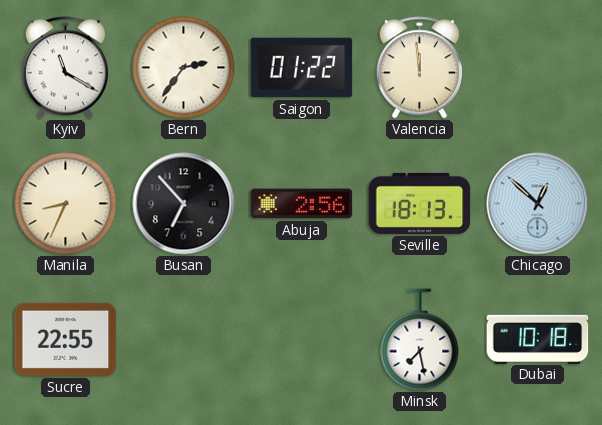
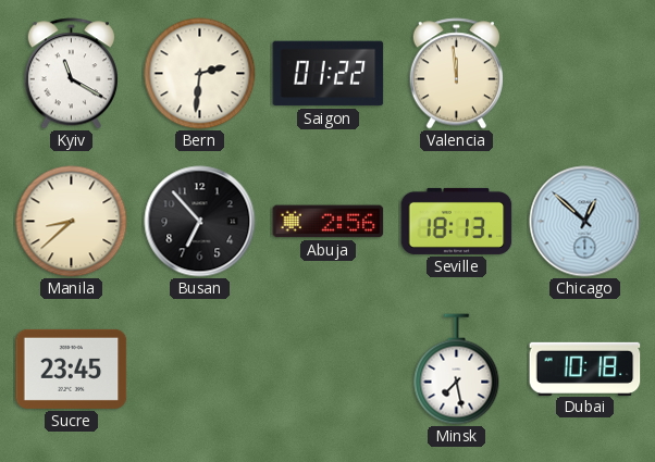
Bern: 2:36 -> 2:31
Manila: 8:34 -> 8:38
Sucre: 22:55 -> 23:45
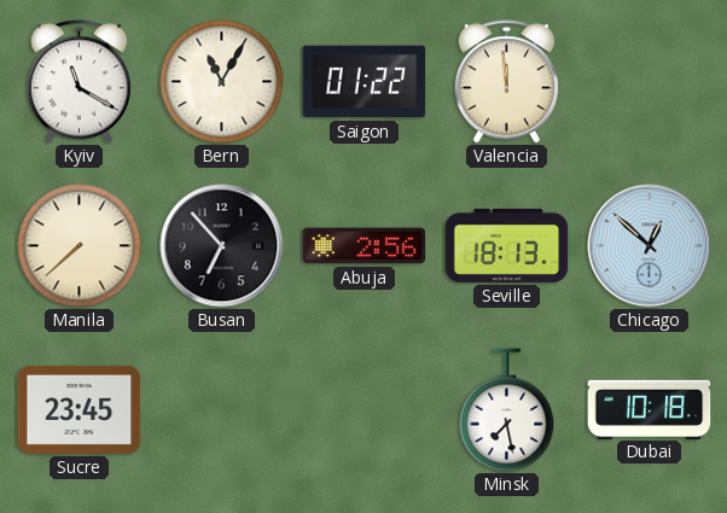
Bern: 2:31 -> 11:05
Manila: 8:38 -> 7:38
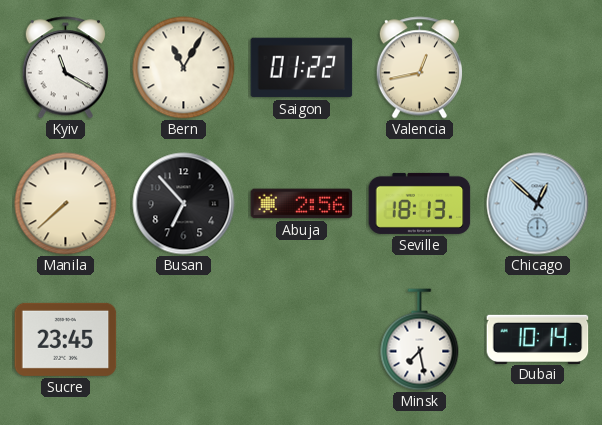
Valencia: 11:59 -> 12:43
Dubai: 10:18 -> 10:14
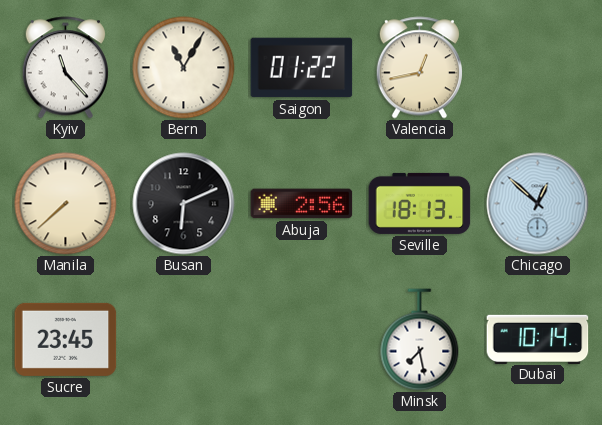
Kyiv: 11:20 -> 11:23
Busan: 6:53 -> 6:11
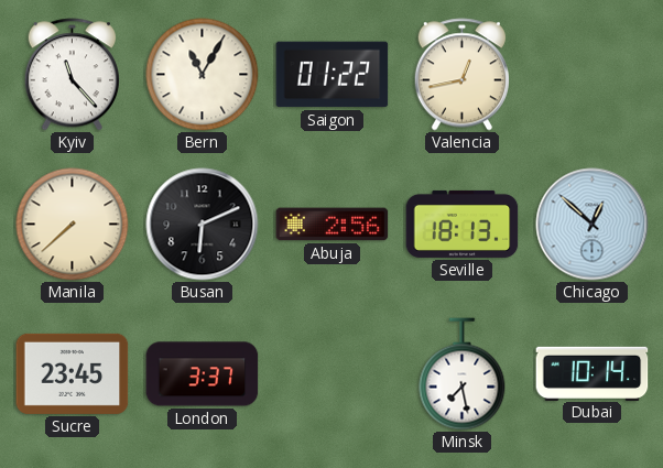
London: none -> 3:37
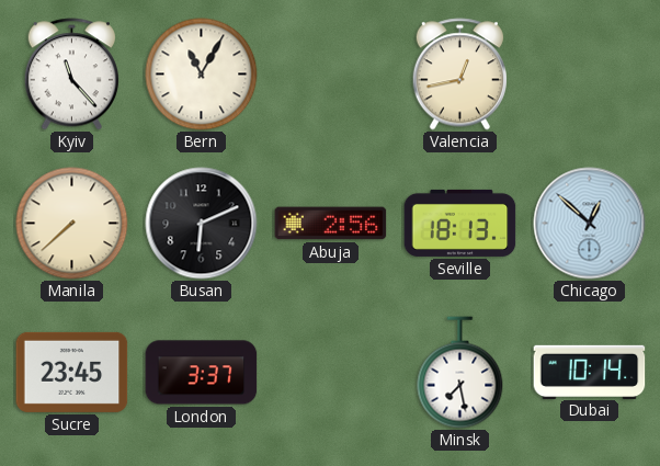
Saigon: 01:22 -> none
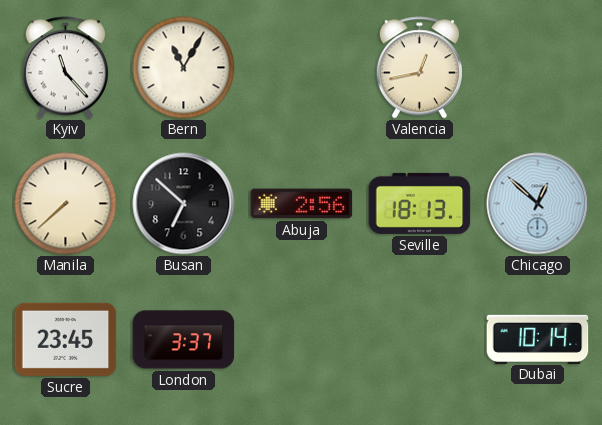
Busan: 6:11 -> 6:52
Minsk: 7:28 -> none
